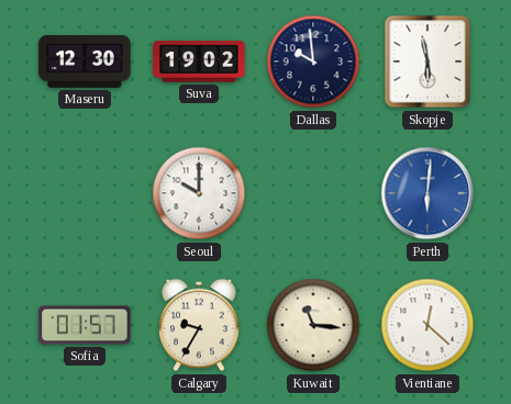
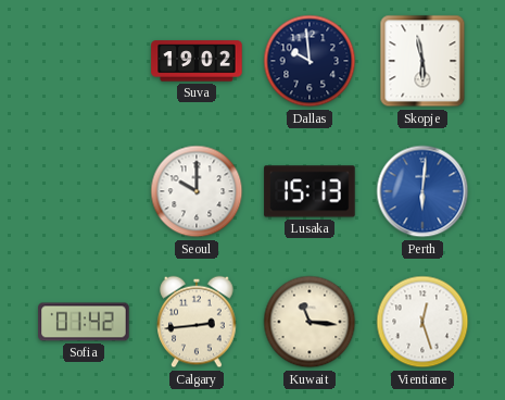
Maseru: 12:30 -> none
Lusaka: none -> 15:13
Sofia: 01:57 -> 01:42
Calgary: 9:35 -> 2:44
Vientiane: 12:22 -> 12:27
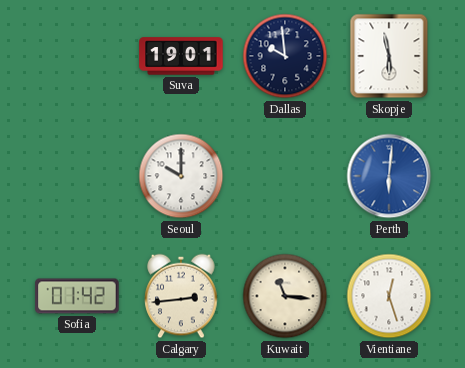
Suva: 19:02 -> 19:01
Lusaka: 15:13 -> none
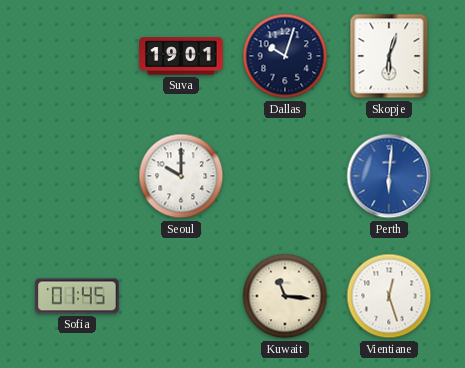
Dallas: 9:59 -> 10:03
Skopje: 5:58 -> 6:03
Sofia: 01:42 -> 01:45
Calgary: 2:44 -> none
